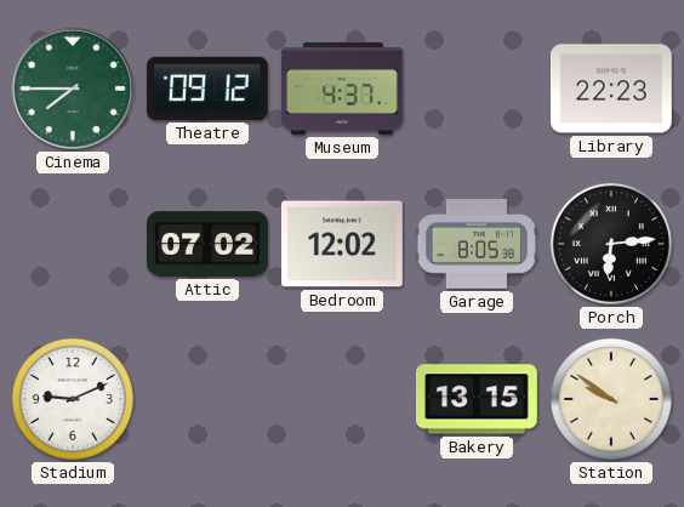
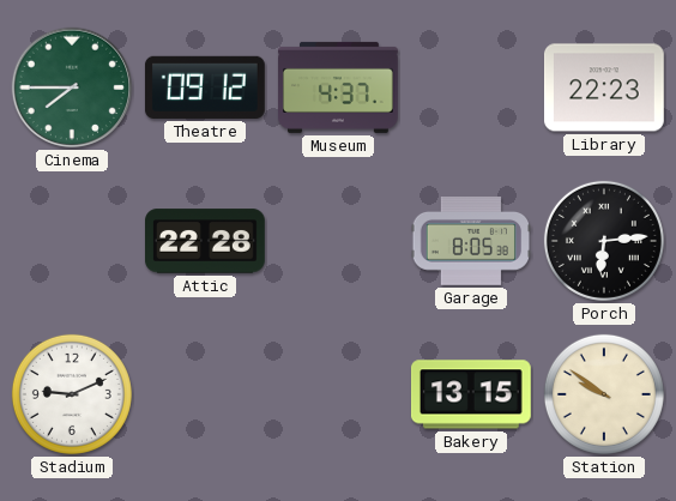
Attic: 07:02 -> 22:28
Bedroom: 12:02 -> none
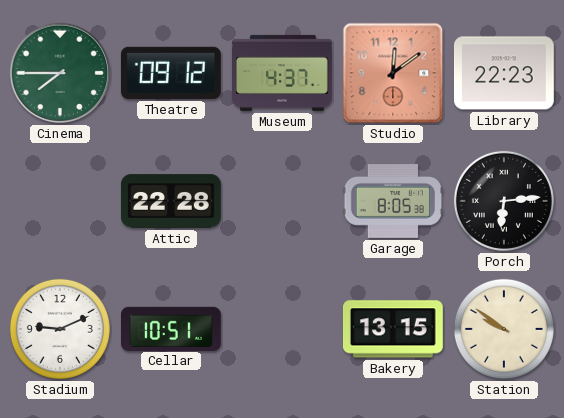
Studio: none -> 12:09
Cellar: none -> 10:51
